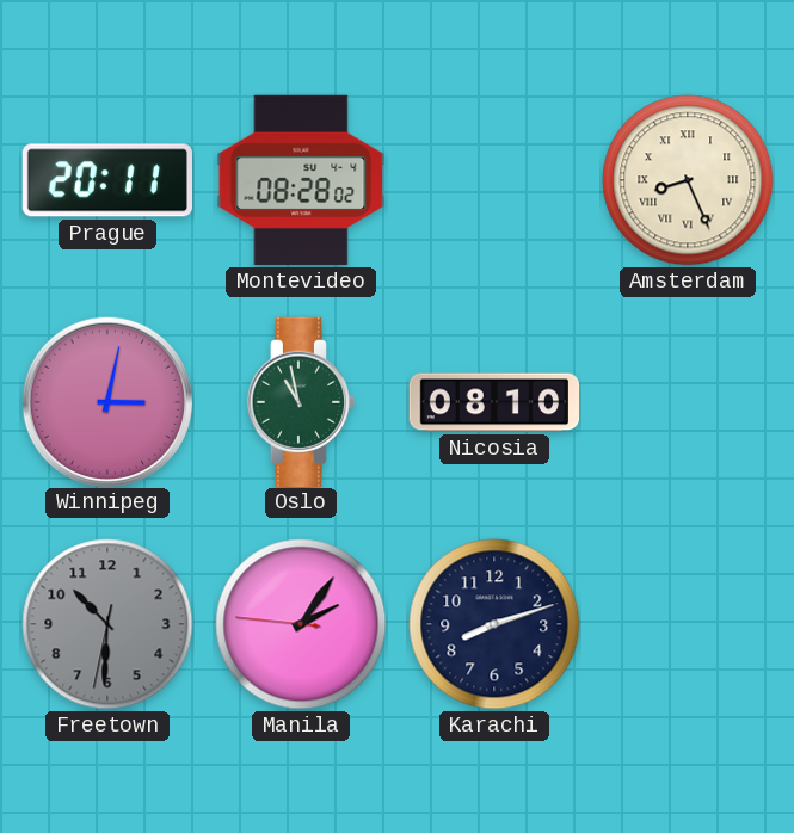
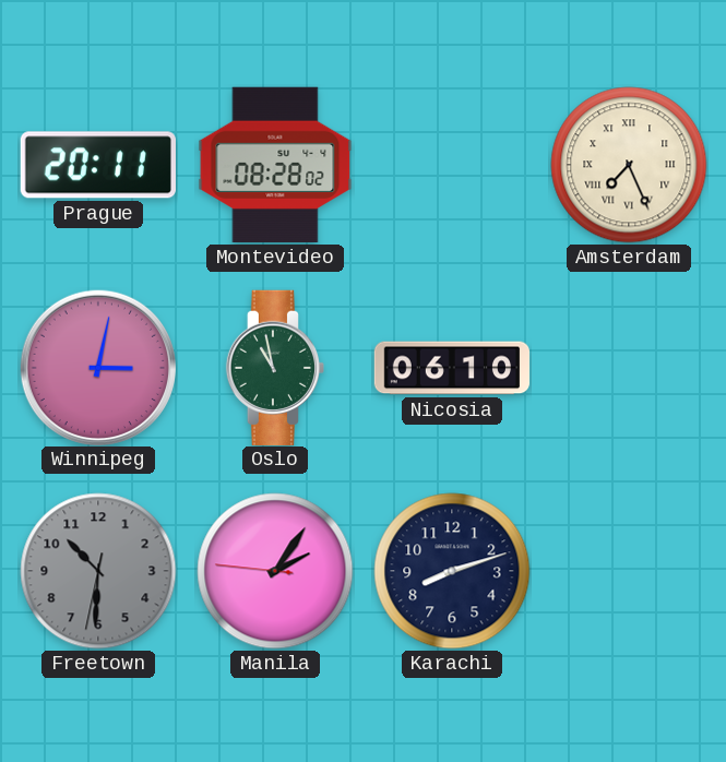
Amsterdam: 8:26 -> 7:26
Nicosia: 08:10 -> 06:10
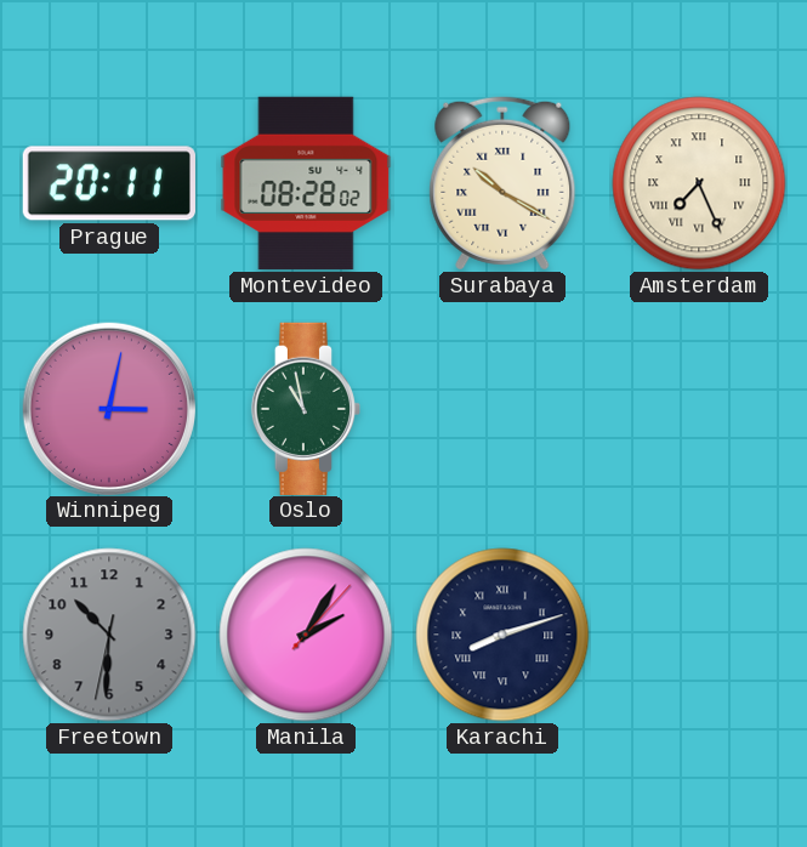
Surabaya: none -> 10:20
Nicosia: 06:10 -> none
Manila: 2:05:46 -> 2:05:07
Karachi numerals: Arabic -> Roman
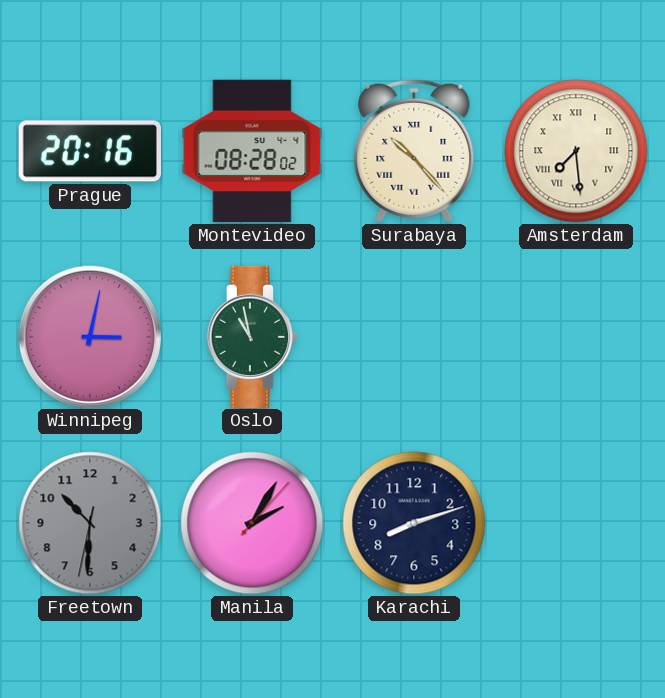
Prague: 20:11 -> 20:16
Surabaya: 10:20 -> 10:23
Amsterdam: 7:26 -> 7:29
Karachi numerals: Roman -> Arabic
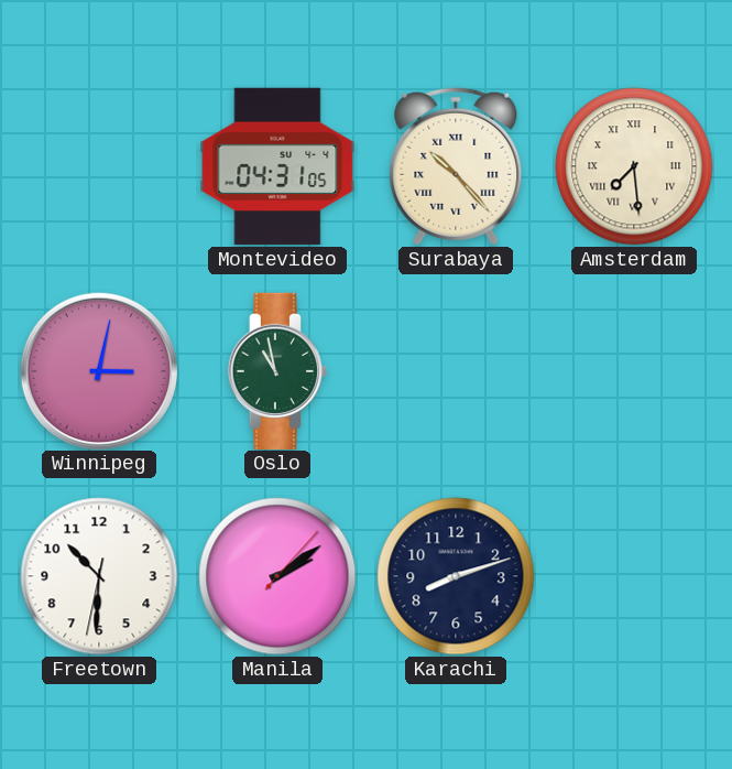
Prague: 20:16 -> none
Montevideo: 08:28 -> 04:31
Freetown dial: grey -> white
Manila: 2:05 -> 2:09
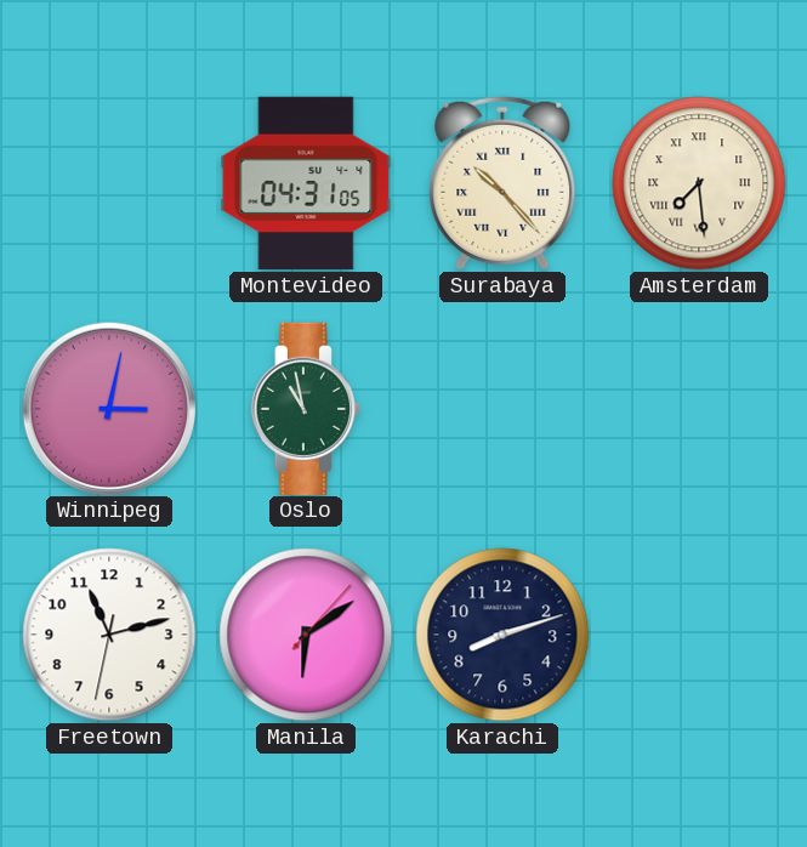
Freetown: 10:30 -> 11:12
Manila: 2:09 -> 6:09
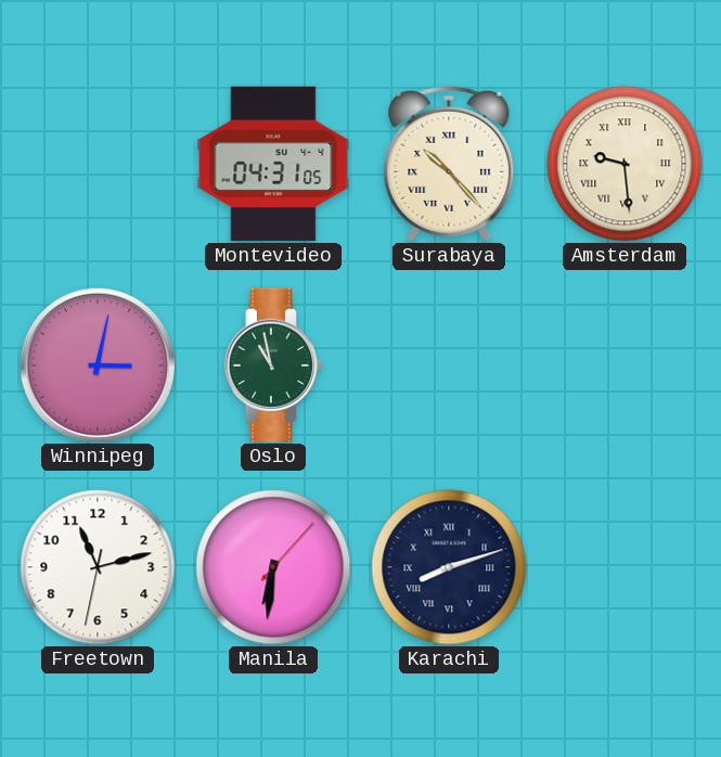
Amsterdam: 7:29 -> 9:29
Manila: 6:09 -> 6:31
Karachi numerals: Arabic -> Roman
